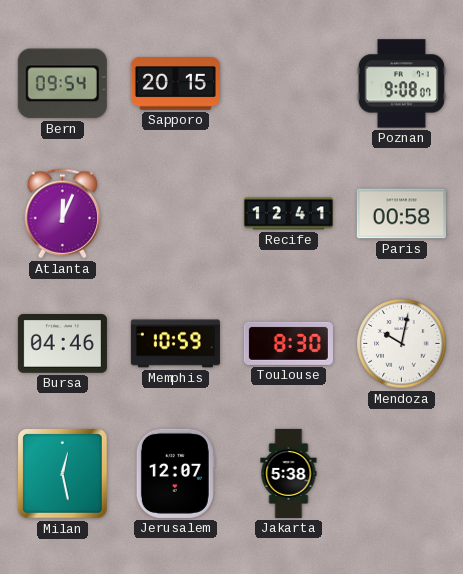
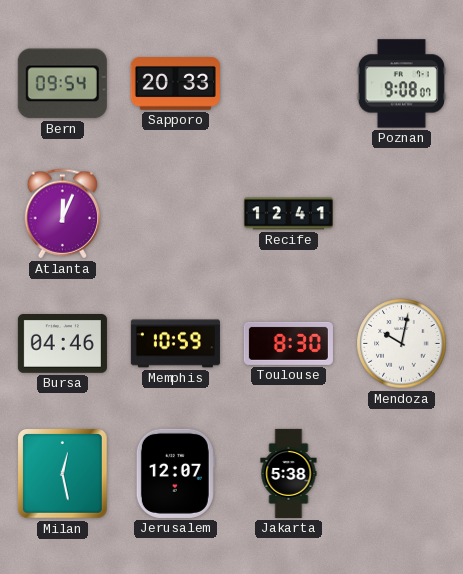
Sapporo: 20:15 -> 20:33
Paris: 00:58 -> none
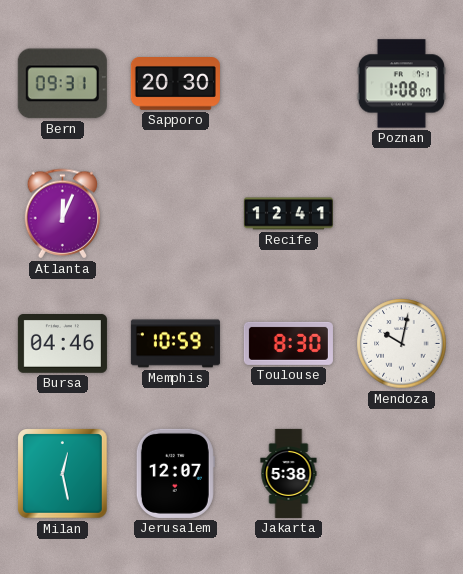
Bern: 09:54 -> 09:31
Sapporo: 20:33 -> 20:30
Poznan: 9:08 -> 1:08
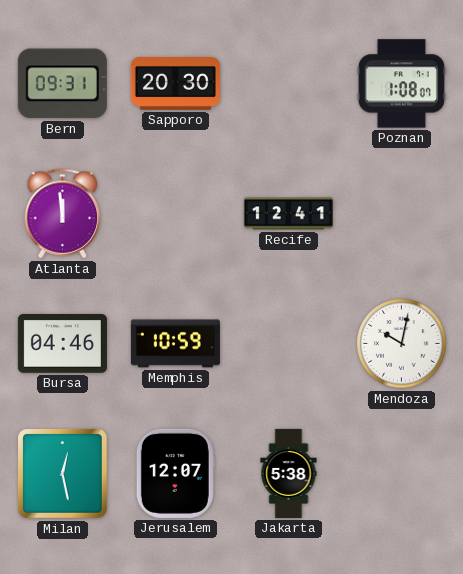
Atlanta: 12:04 -> 11:59
Toulouse: 8:30 -> none
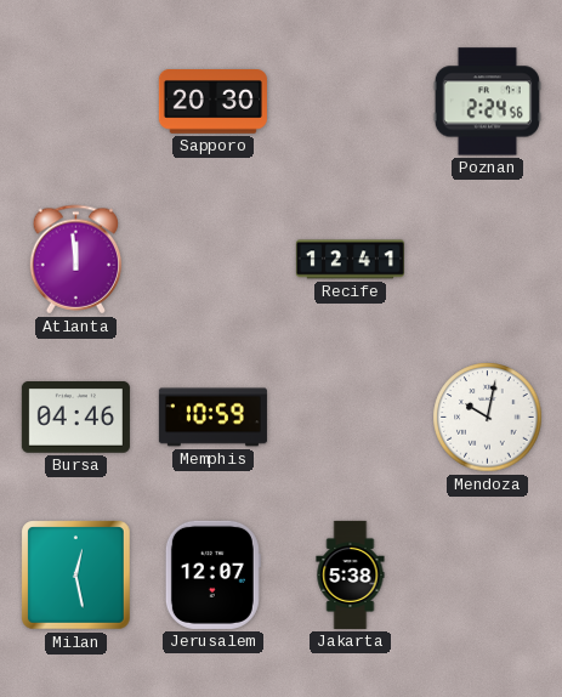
Bern: 09:31 -> none
Poznan: 1:08 -> 2:24
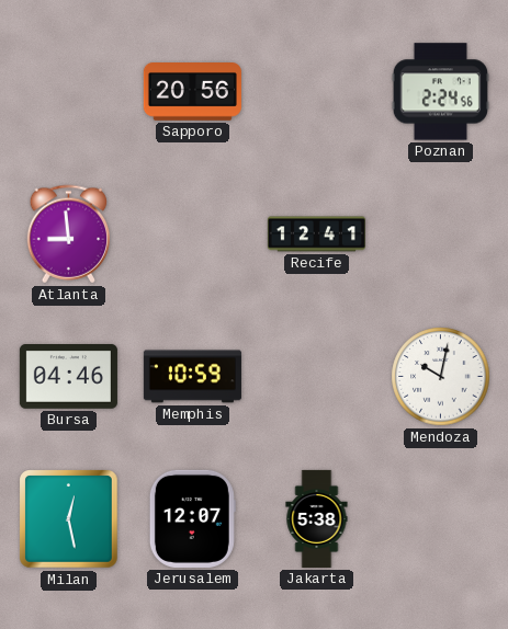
Sapporo: 20:30 -> 20:56
Atlanta: 11:59 -> 8:59
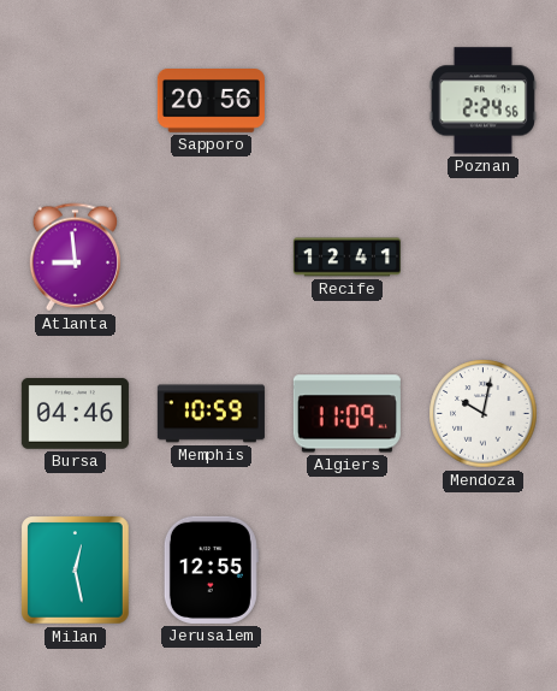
Algiers: none -> 11:09
Jerusalem: 12:07 -> 12:55
Jakarta: 5:38 -> none
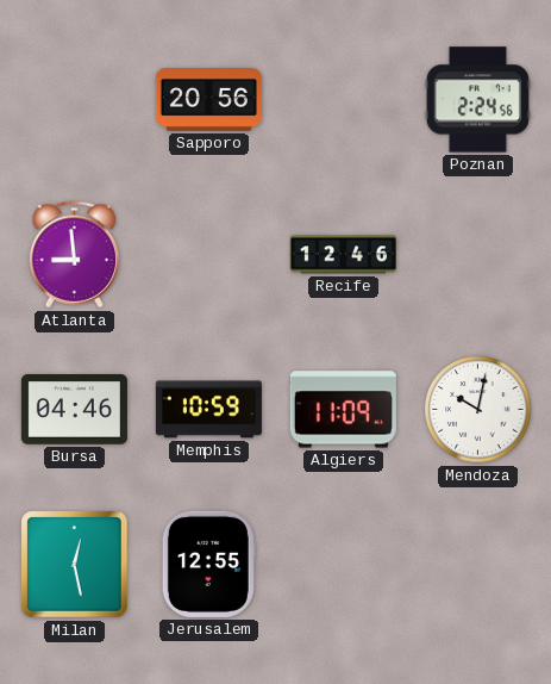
Recife: 12:41 -> 12:46
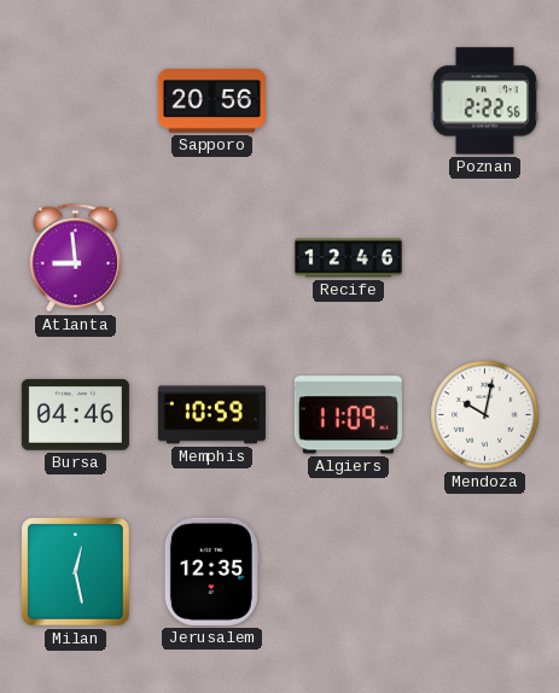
Poznan: 2:24 -> 2:22
Jerusalem: 12:55 -> 12:35
